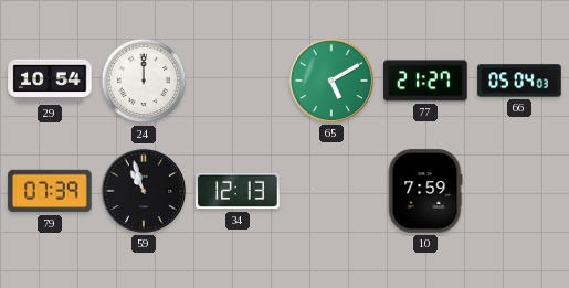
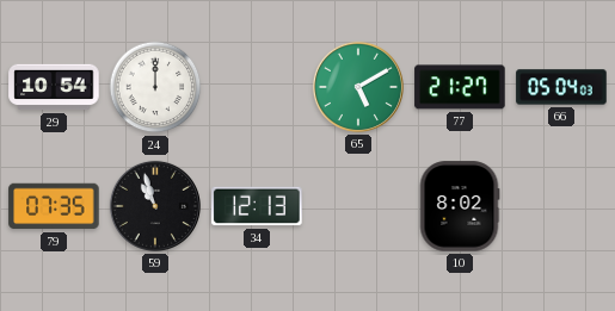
79: 07:39 -> 07:35
10: 7:59 -> 8:02
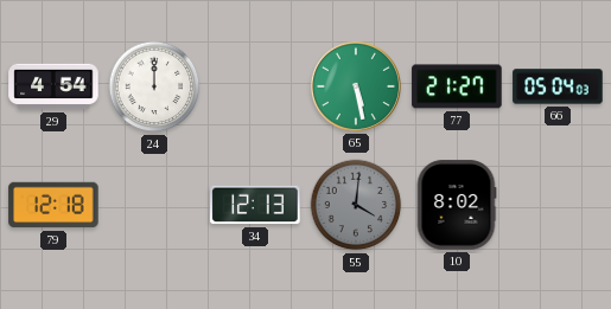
29: 10:54 -> 4:54
65: 5:10 -> 5:28
79: 07:35 -> 12:18
59: 10:57 -> none
55: none -> 4:01
